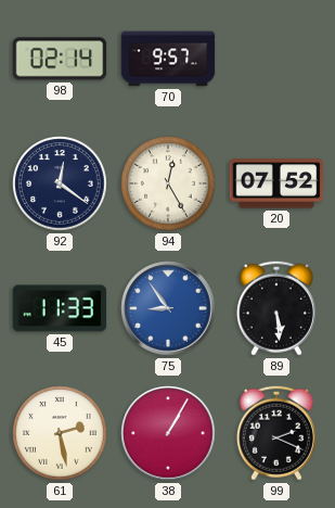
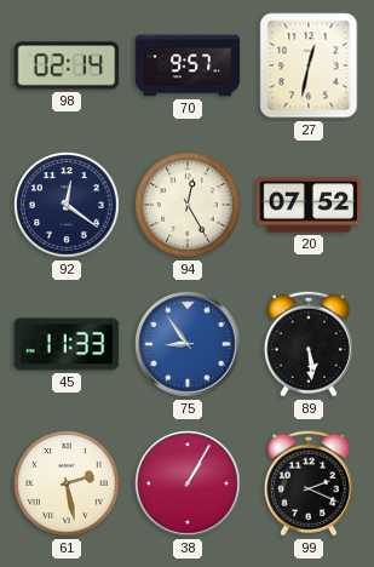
27: none -> 12:32
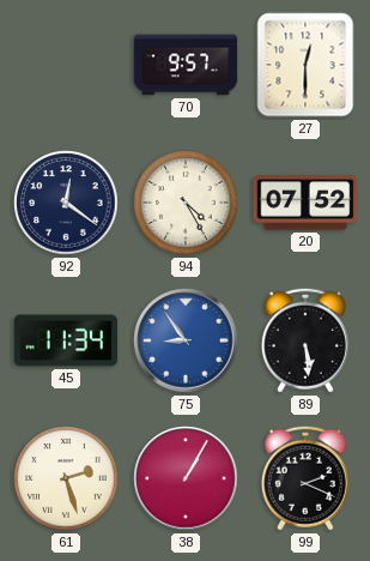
98: 02:14 -> none
27: 12:32 -> 12:30
94: 12:25 -> 4:25
45: 11:33 -> 11:34
61: 2:28 -> 2:27
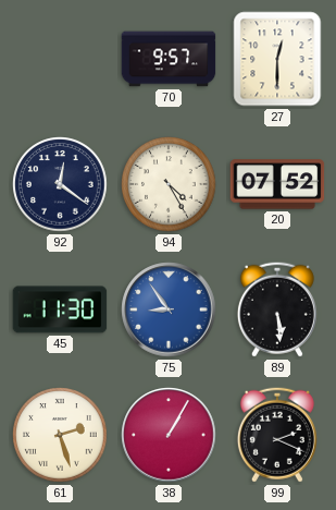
45: 11:34 -> 11:30
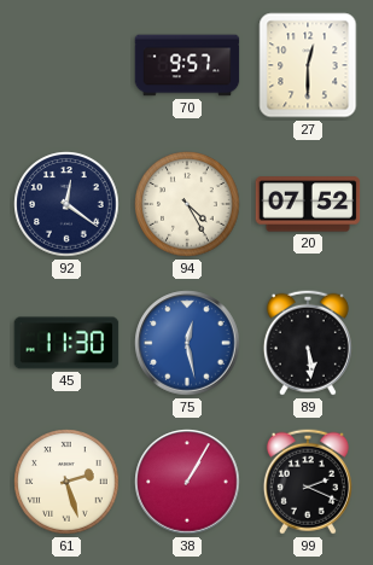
75: 8:54 -> 12:28
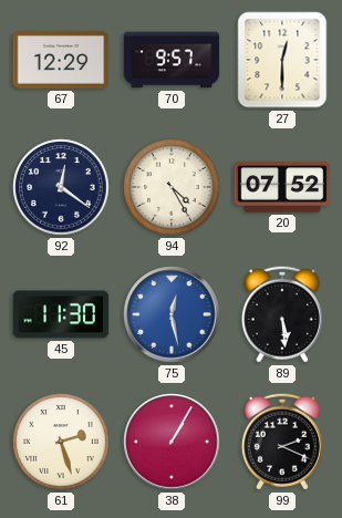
67: none -> 12:29
